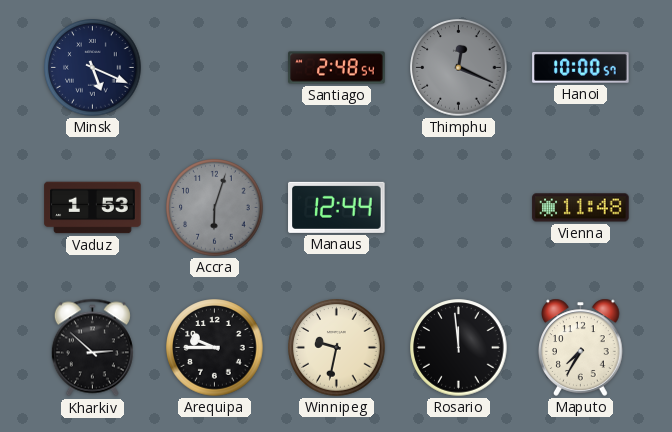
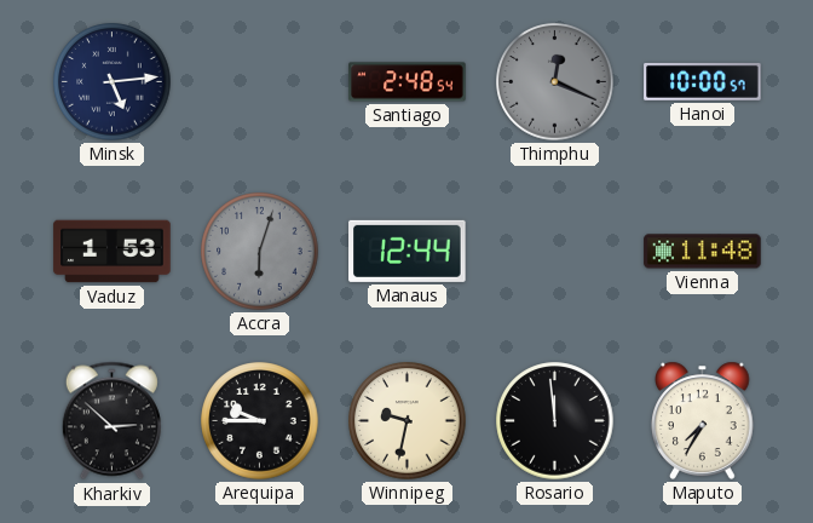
Minsk: 5:19 -> 5:14
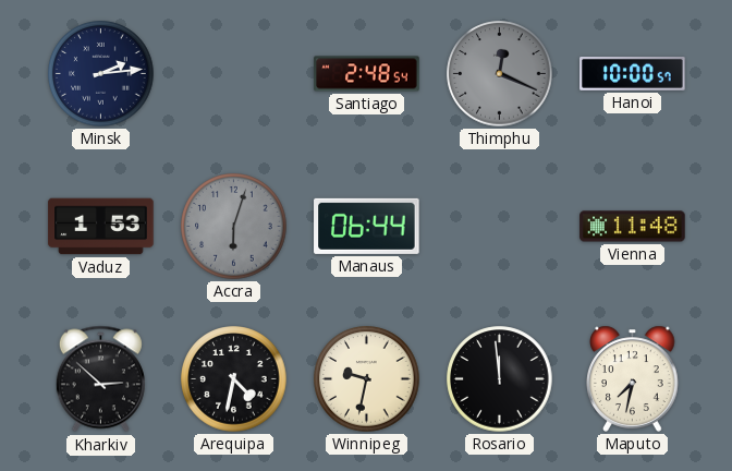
Minsk: 5:14 -> 2:14
Manaus: 12:44 -> 06:44
Arequipa: 9:45 -> 4:32
Maputo: 7:35 -> 7:32
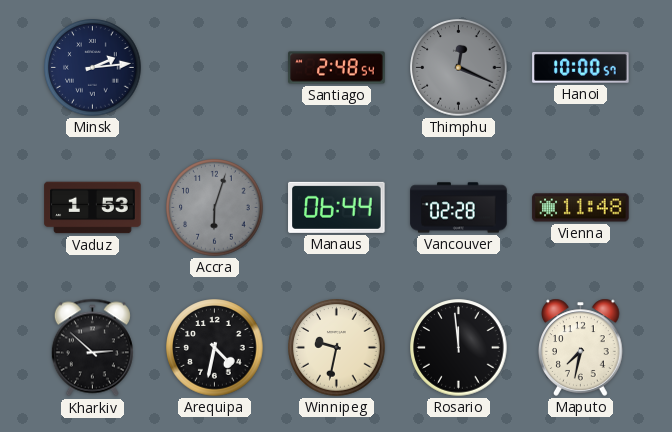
Vancouver: none -> 02:28
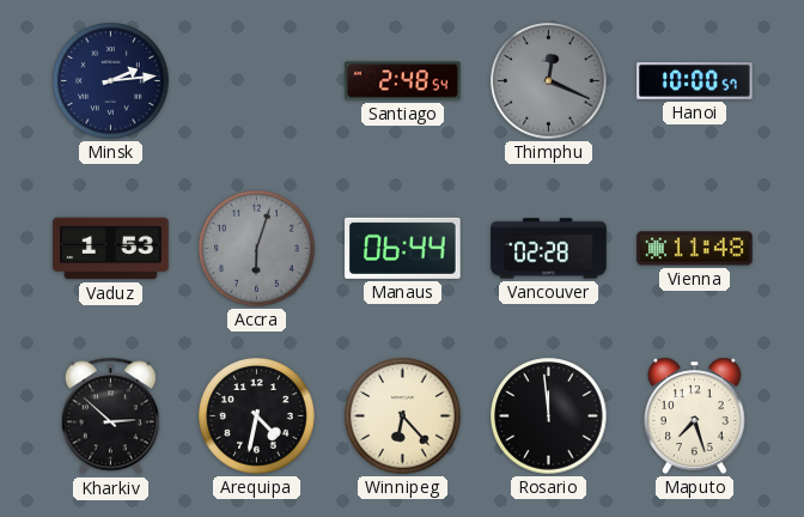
Winnipeg: 9:32 -> 6:23
Maputo: 7:32 -> 7:27
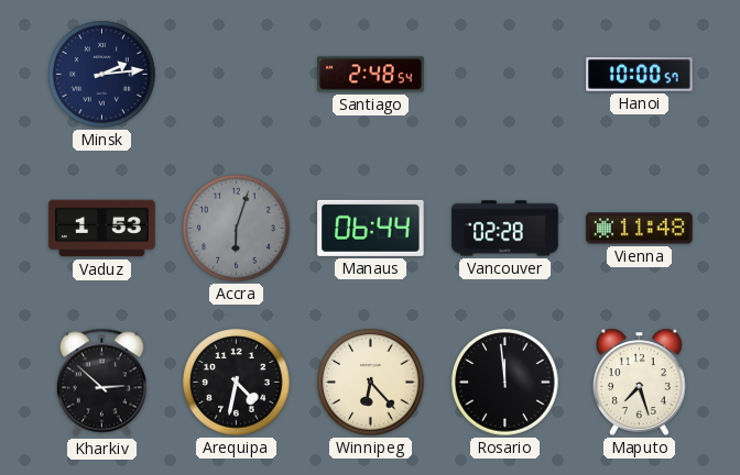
Thimphu: 12:19 -> none
